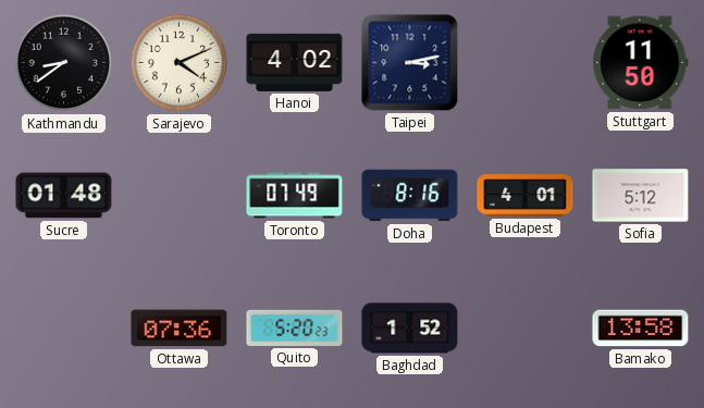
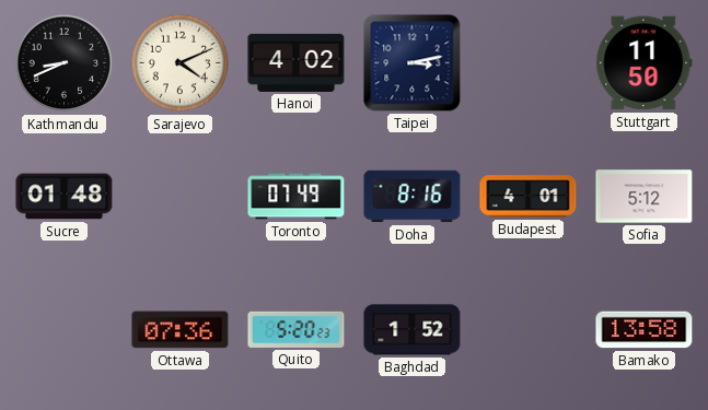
Kathmandu: 8:39 -> 8:41
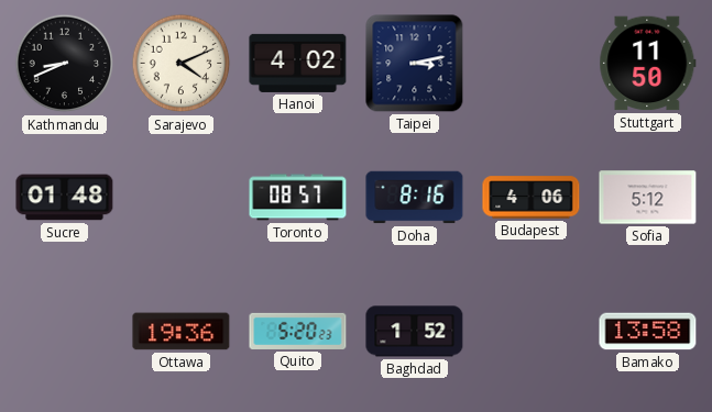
Toronto: 07:49 -> 08:57
Budapest: 4:01 -> 4:06
Ottawa: 07:36 -> 19:36
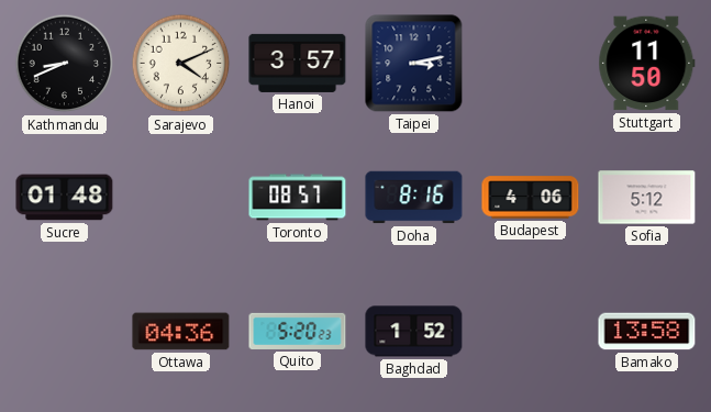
Hanoi: 4:02 -> 3:57
Ottawa: 19:36 -> 04:36
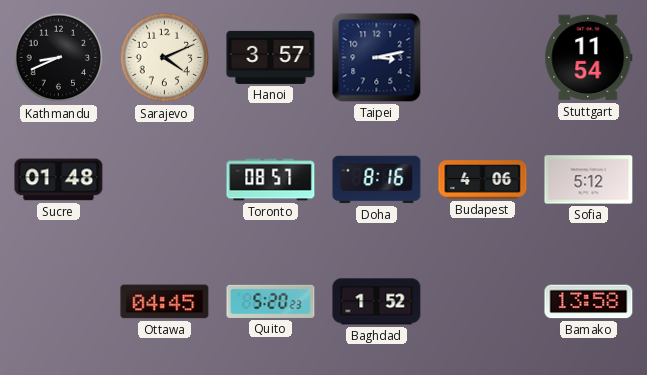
Stuttgart: 11:50 -> 11:54
Ottawa: 04:36 -> 04:45
